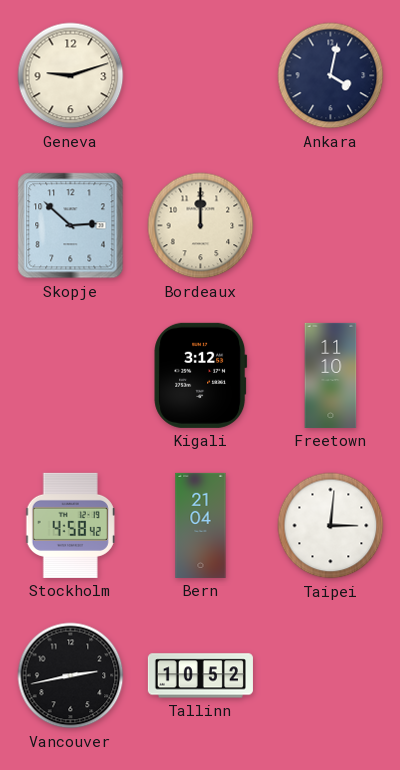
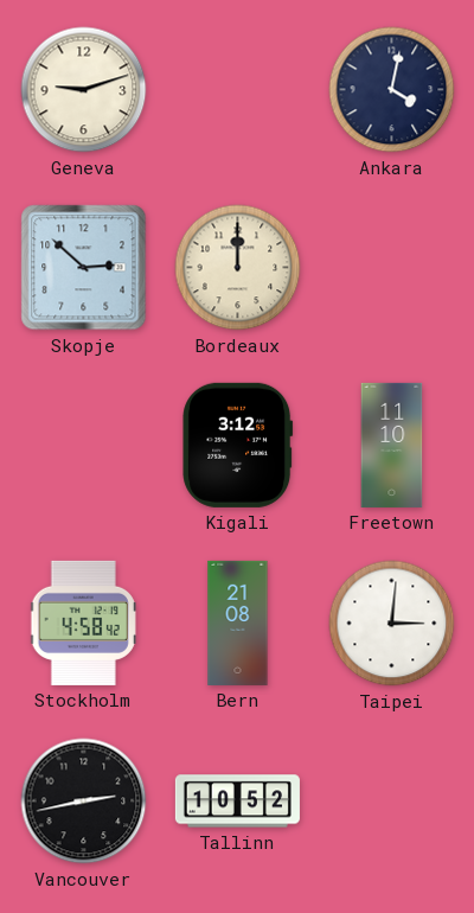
Bern: 21:04 -> 21:08
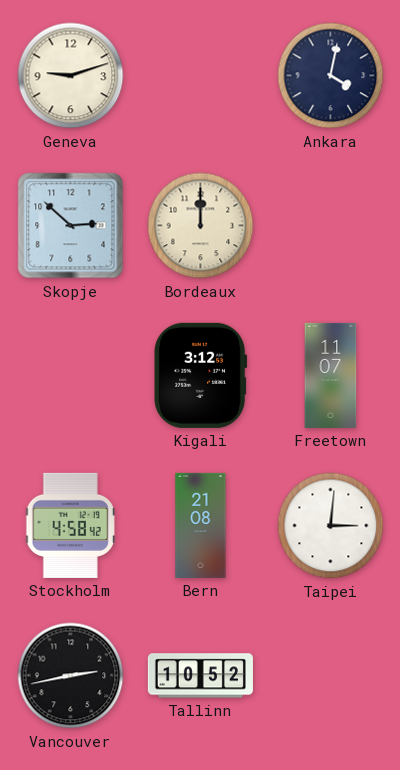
Freetown: 11:10 -> 11:07
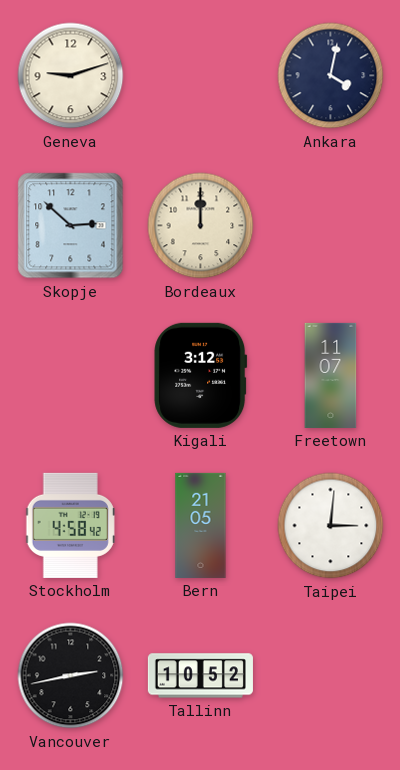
Bern: 21:08 -> 21:05
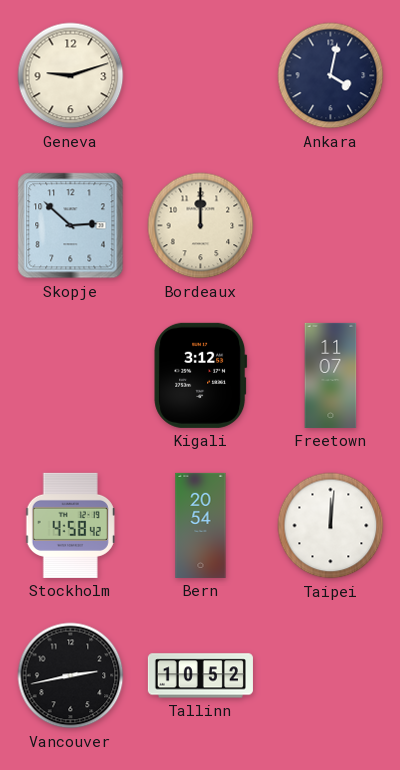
Bern: 21:05 -> 20:54
Taipei: 3:01 -> 12:01
